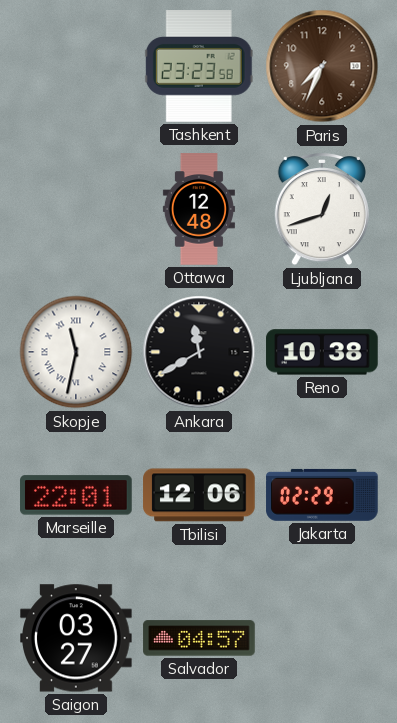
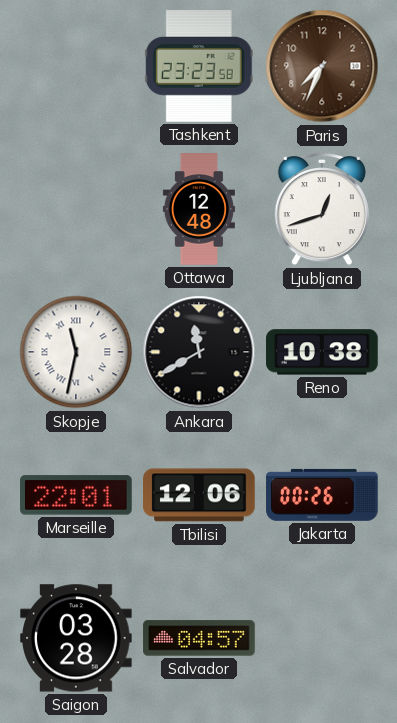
Jakarta: 02:29 -> 00:26
Saigon: 03:27 -> 03:28
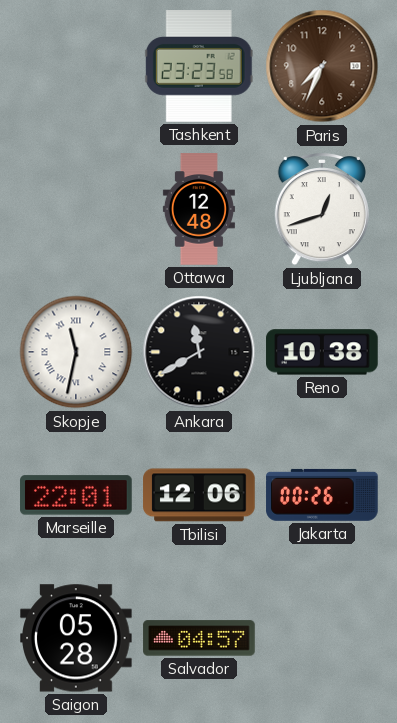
Saigon: 03:28 -> 05:28
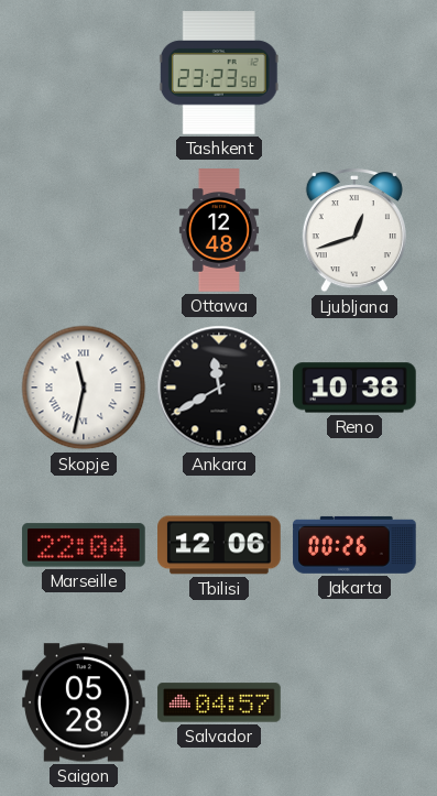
Paris: 7:34 -> none
Marseille: 22:01 -> 22:04
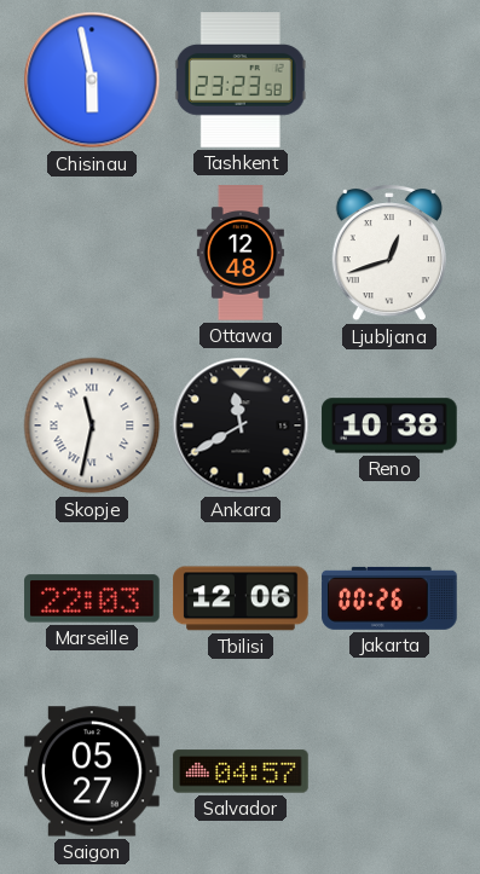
Chisinau: none -> 5:58
Marseille: 22:04 -> 22:03
Saigon: 05:28 -> 05:27
